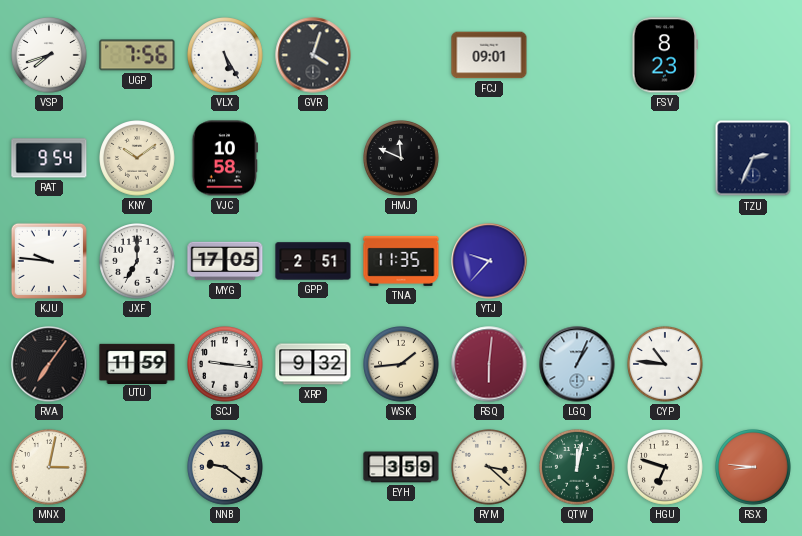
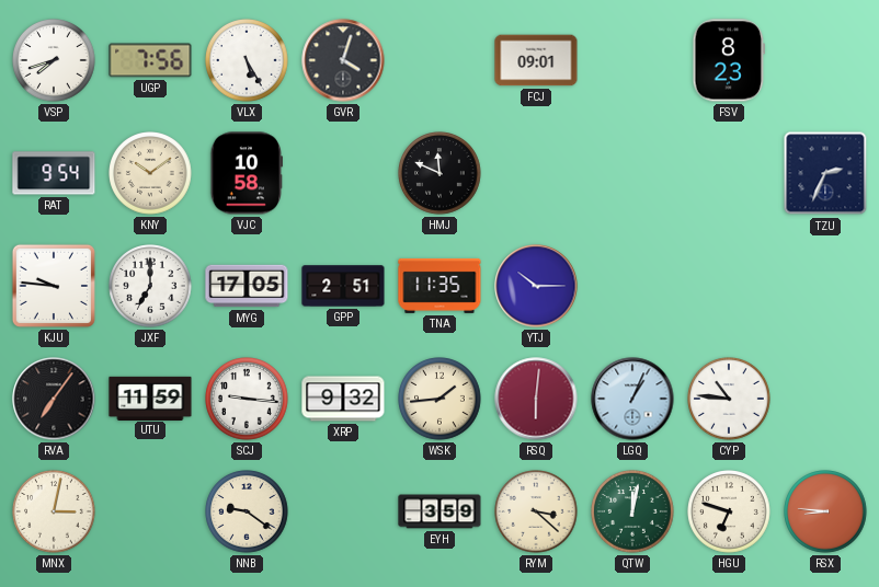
YTJ: 9:37 -> 10:15
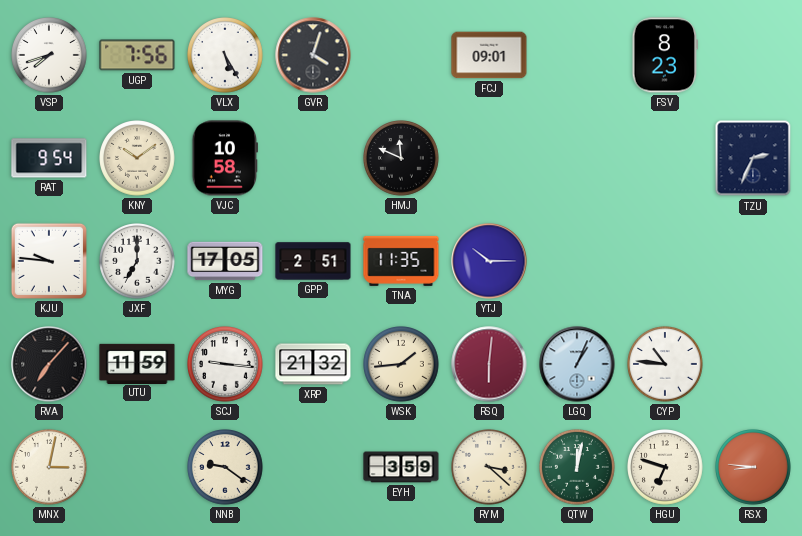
RVA: 7:06 -> 7:07
XRP: 9:32 -> 21:32
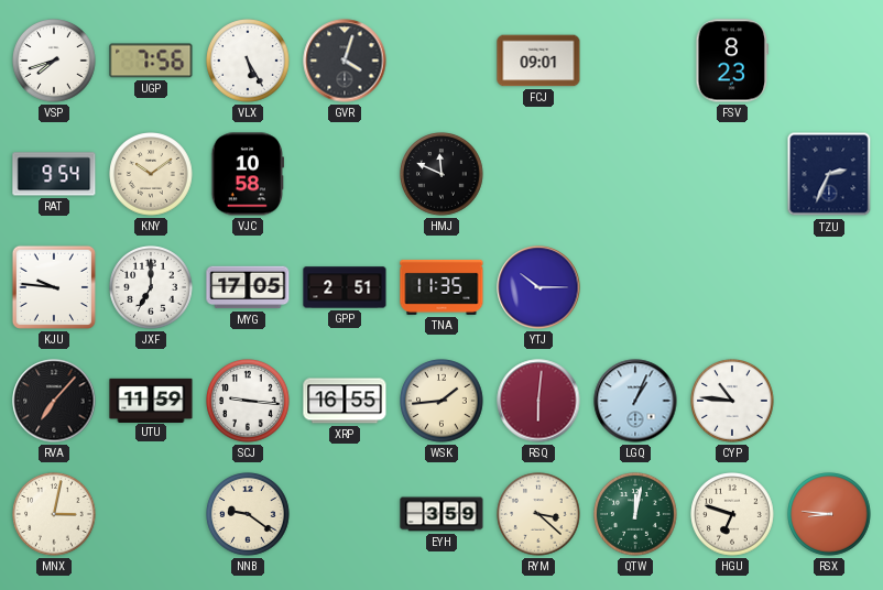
XRP: 21:32 -> 16:55
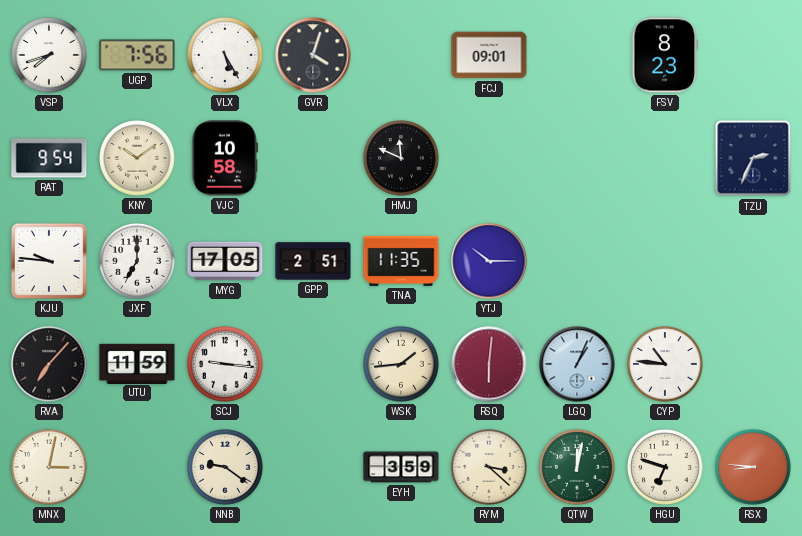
XRP: 16:55 -> none
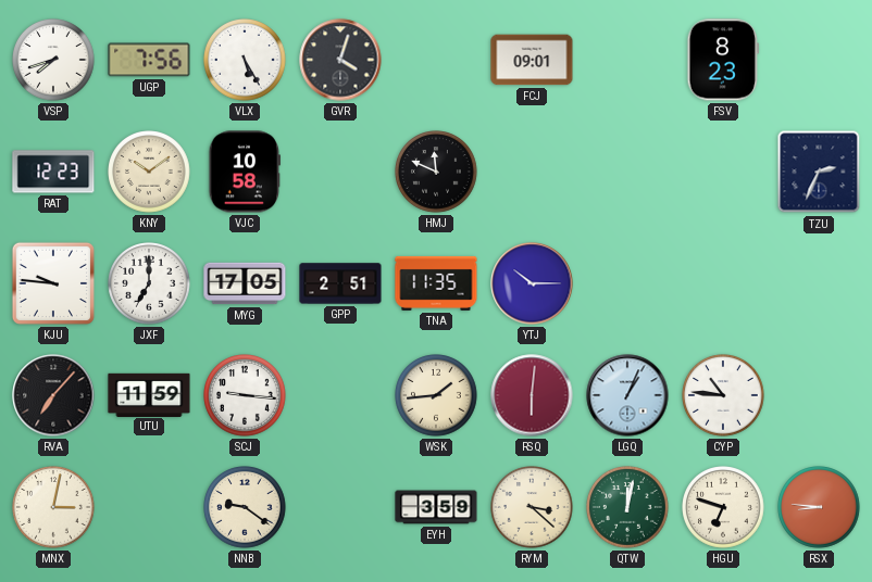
RAT: 9:54 -> 12:23
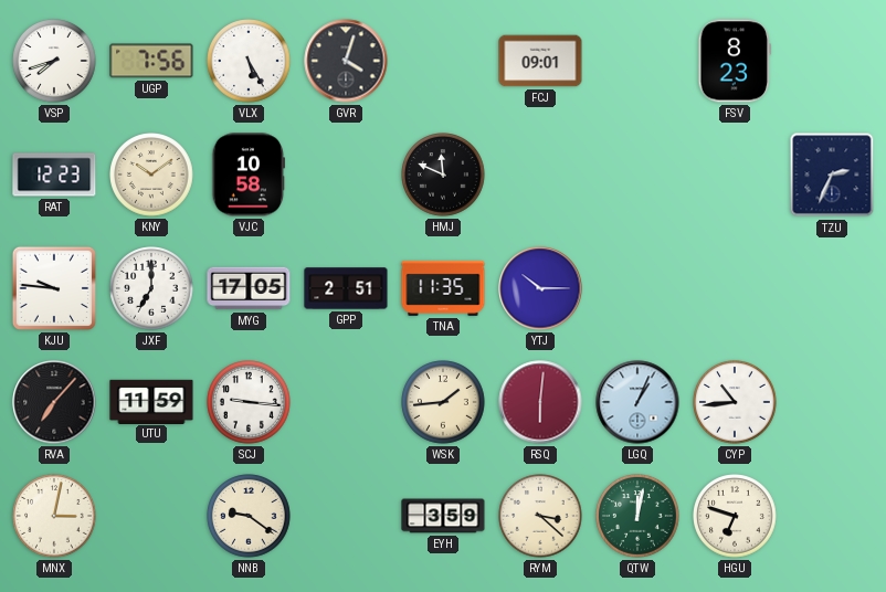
CYP: 10:46 -> 10:44
RSX: 8:46 -> none
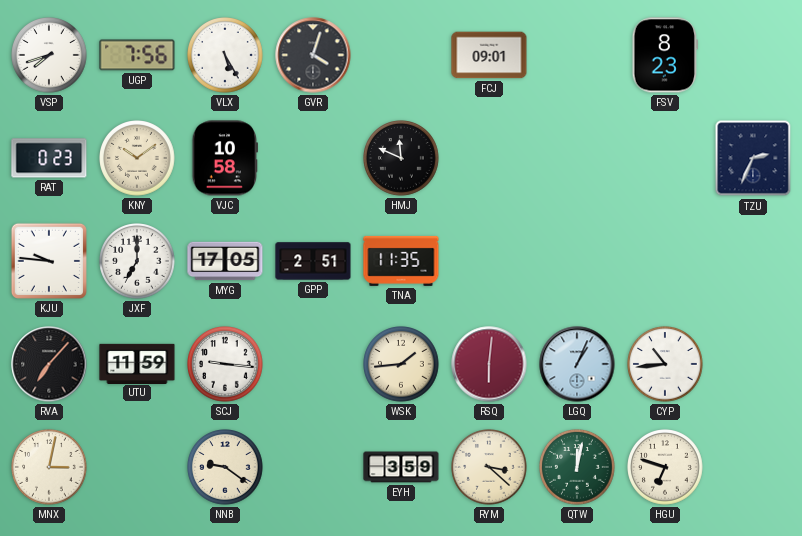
RAT: 12:23 -> 0:23
YTJ: 10:15 -> none
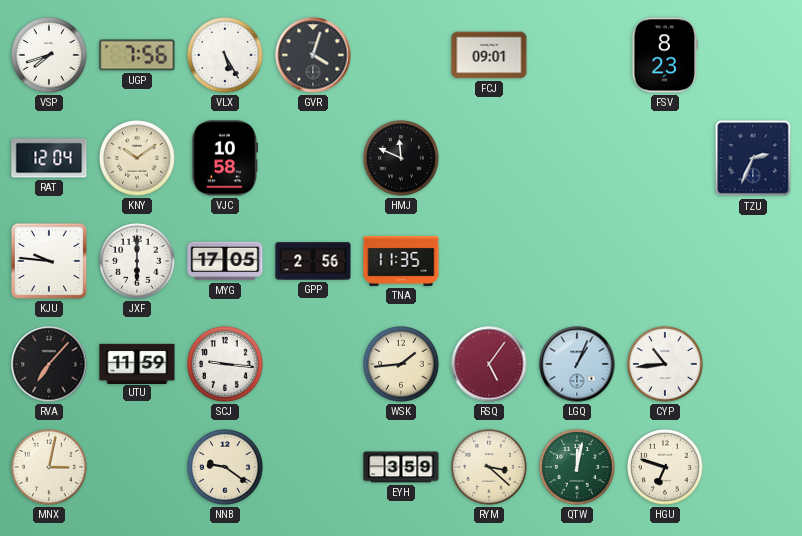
RAT: 0:23 -> 12:04
JXF: 7:00 -> 6:00
GPP: 2:51 -> 2:56
RSQ: 6:01 -> 5:06
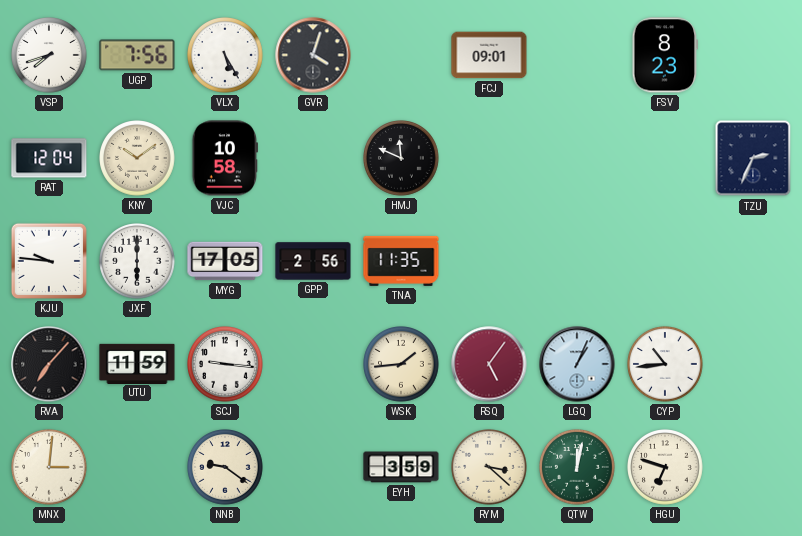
MNX: 3:02 -> 3:01
